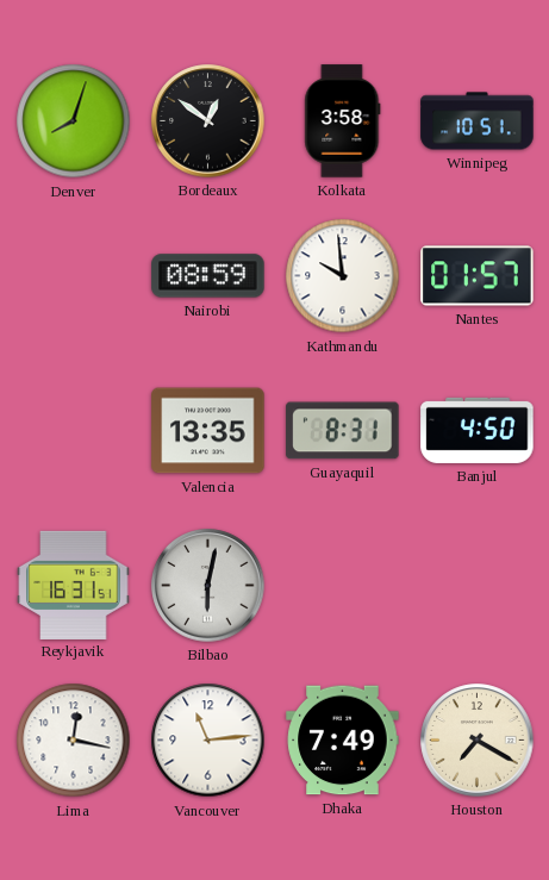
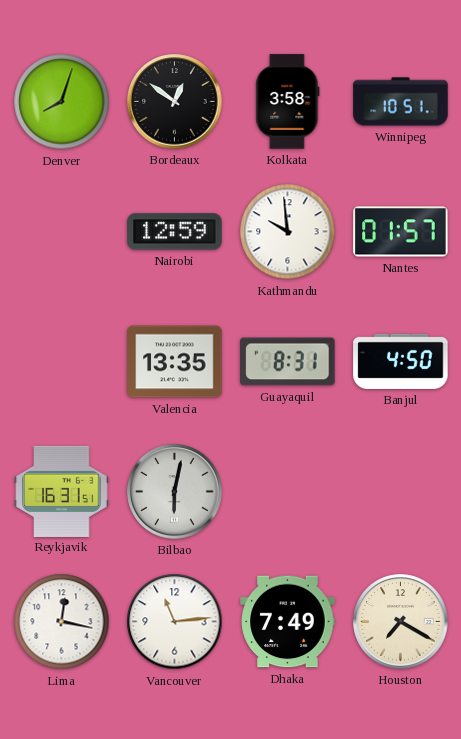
Nairobi: 08:59 -> 12:59
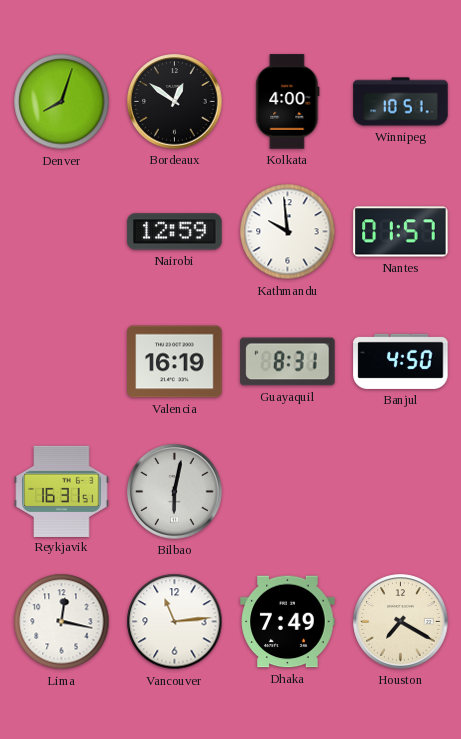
Kolkata: 3:58 -> 4:00
Valencia: 13:35 -> 16:19
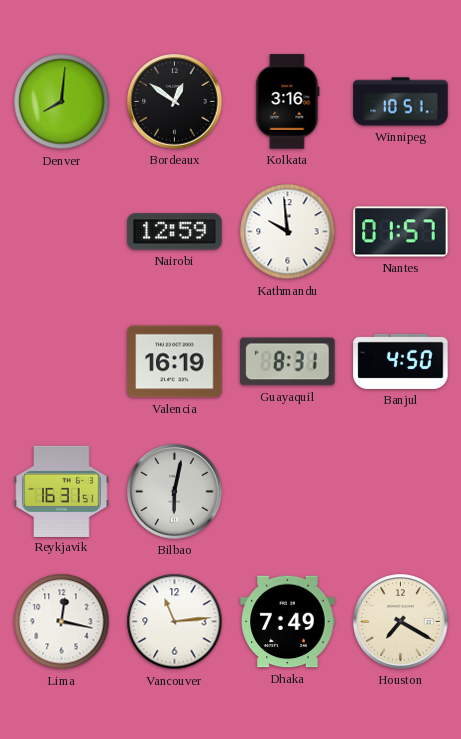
Denver: 8:03 -> 8:01
Kolkata: 4:00 -> 3:16
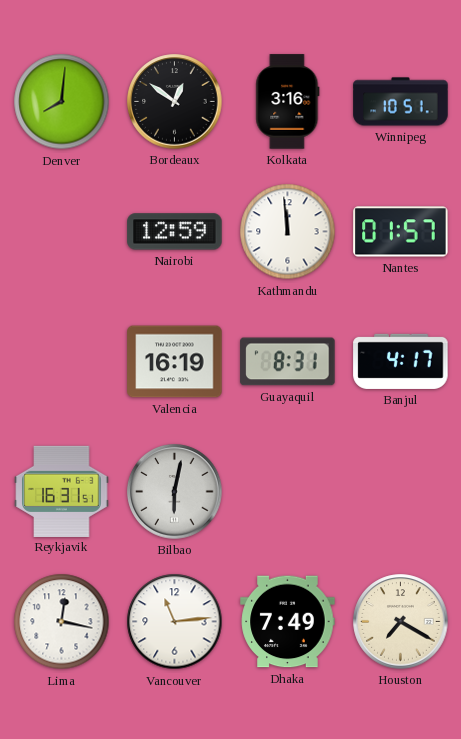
Kathmandu: 9:59 -> 11:59
Banjul: 4:50 -> 4:17
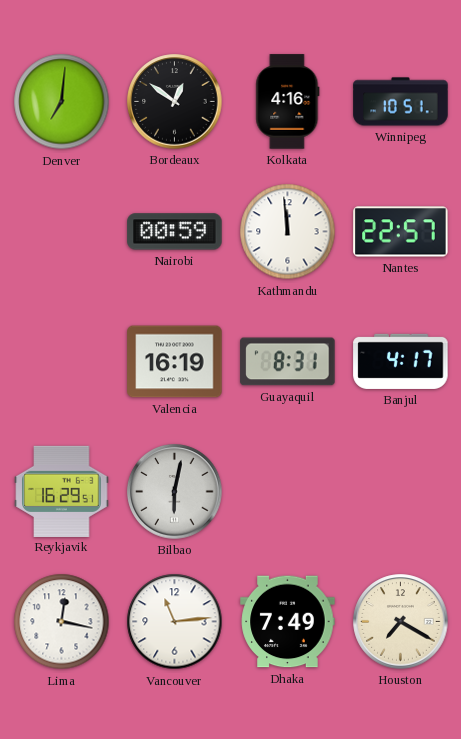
Denver: 8:01 -> 7:01
Kolkata: 3:16 -> 4:16
Nairobi: 12:59 -> 00:59
Nantes: 01:57 -> 22:57
Reykjavik: 16:31 -> 16:29
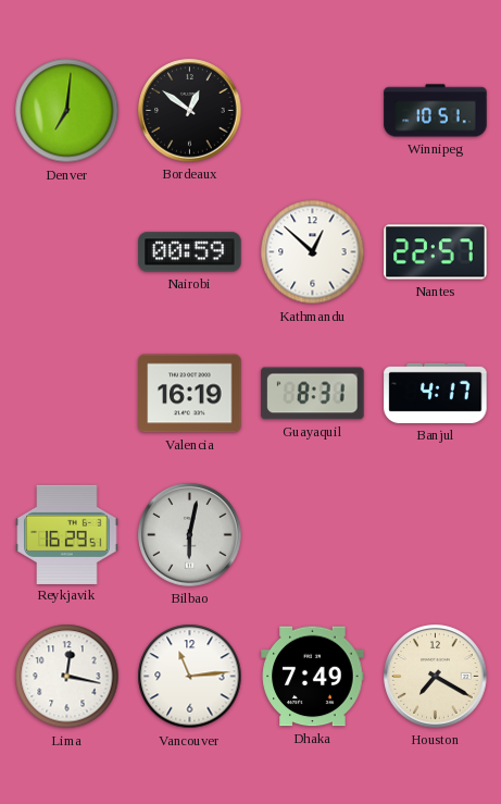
Kolkata: 4:16 -> none
Kathmandu: 11:59 -> 12:52
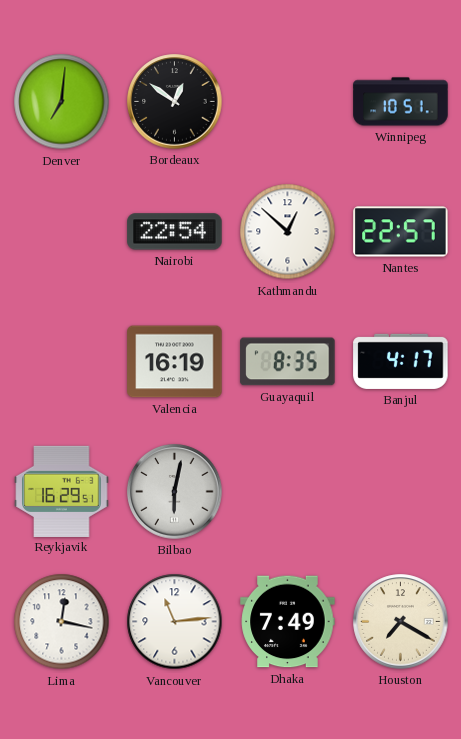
Nairobi: 00:59 -> 22:54
Guayaquil: 8:31 -> 8:35
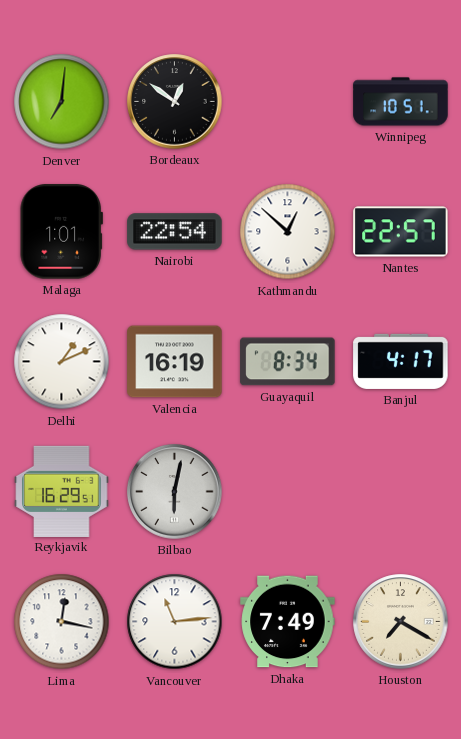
Malaga: none -> 1:01
Delhi: none -> 1:11
Guayaquil: 8:35 -> 8:34
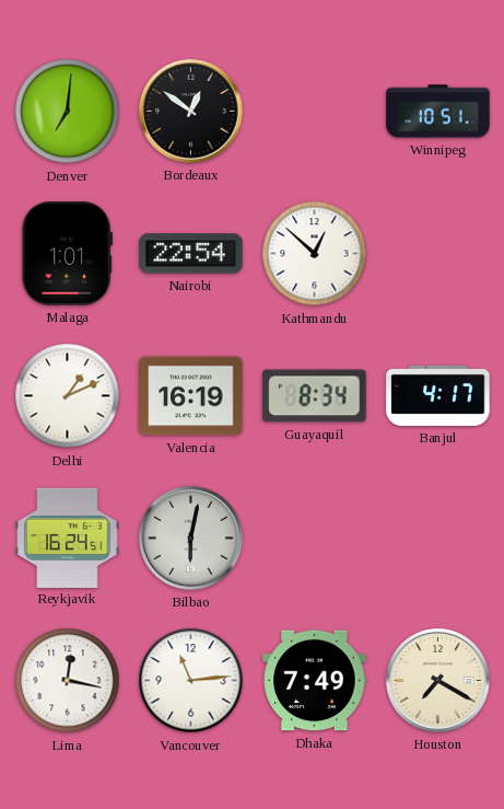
Nantes: 22:57 -> none
Reykjavik: 16:29 -> 16:24
